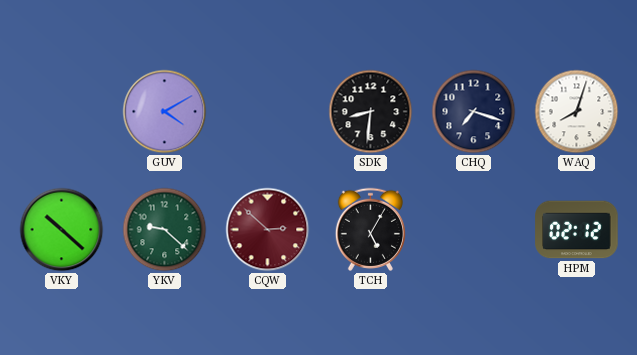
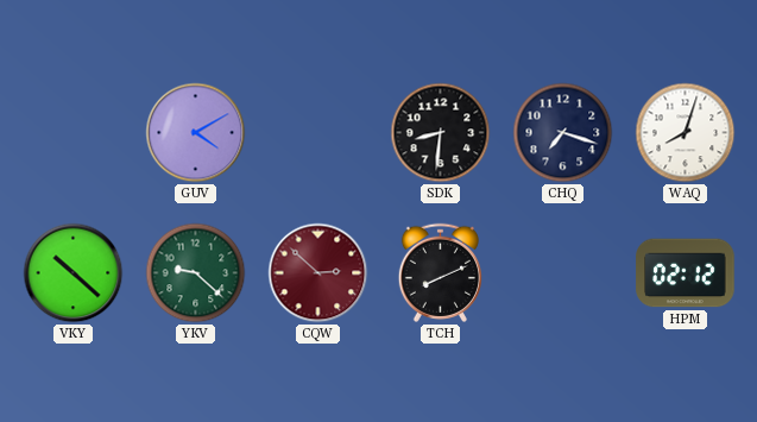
TCH: 5:05 -> 8:11
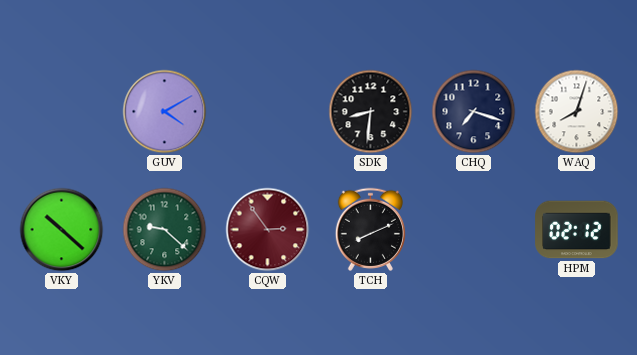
CQW: 2:52 -> 2:54
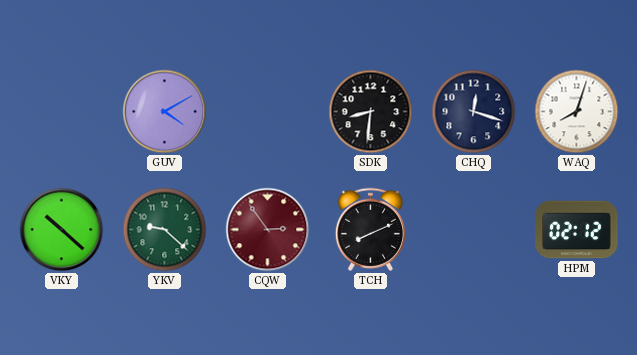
CHQ: 7:18 -> 12:18
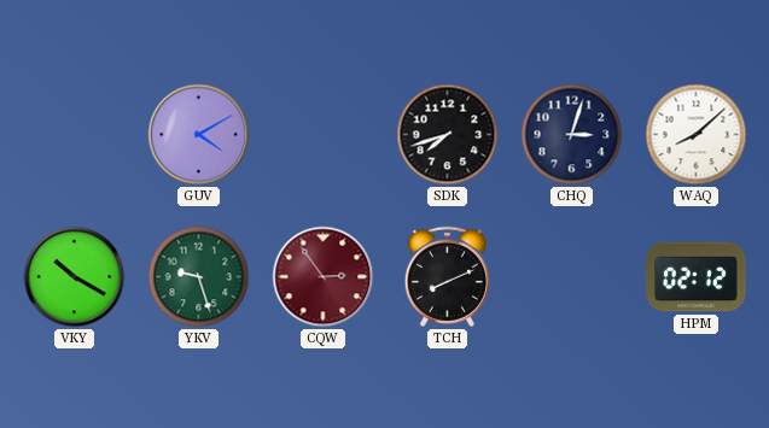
SDK: 8:31 -> 7:42
CHQ: 12:18 -> 3:03
WAQ: 8:03 -> 8:08
VKY: 10:22 -> 10:20
YKV: 9:22 -> 9:27
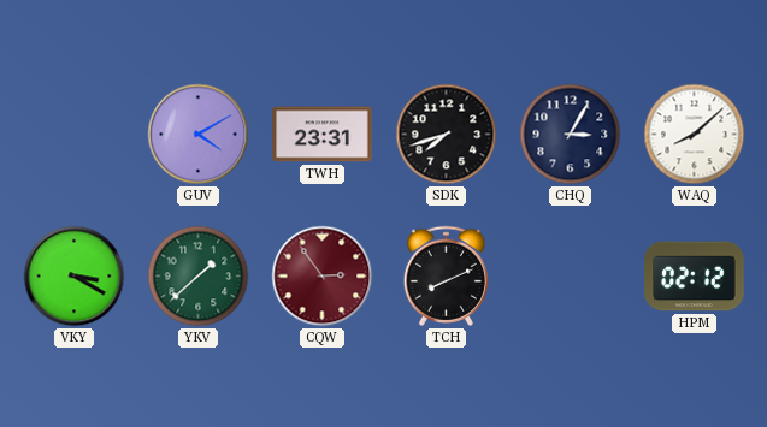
TWH: none -> 23:31
CHQ: 3:03 -> 3:05
VKY: 10:20 -> 3:20
YKV: 9:27 -> 1:38
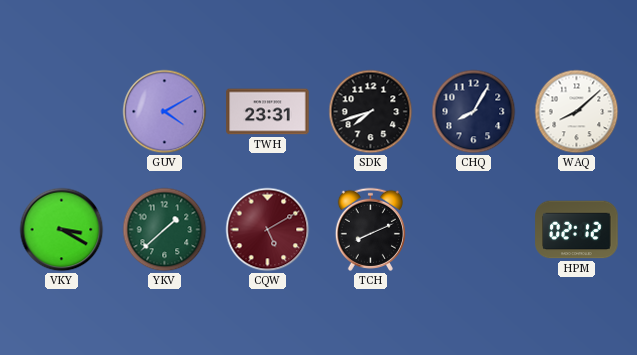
CHQ: 3:05 -> 8:05
CQW: 2:54 -> 5:10
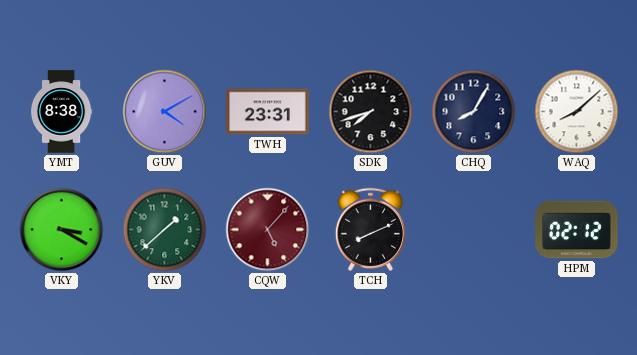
YMT: none -> 8:38
CQW: 5:10 -> 5:07
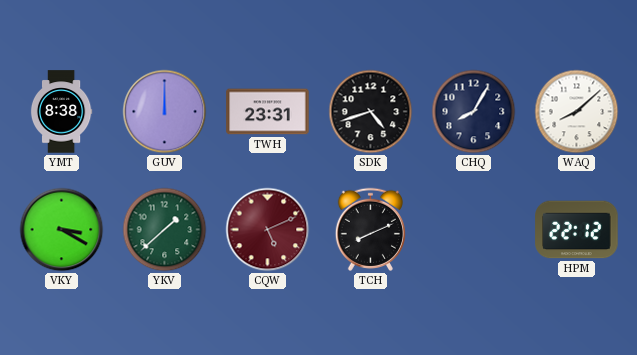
GUV: 4:10 -> 12:00
SDK: 7:42 -> 4:42
CQW: 5:07 -> 5:11
HPM: 02:12 -> 22:12
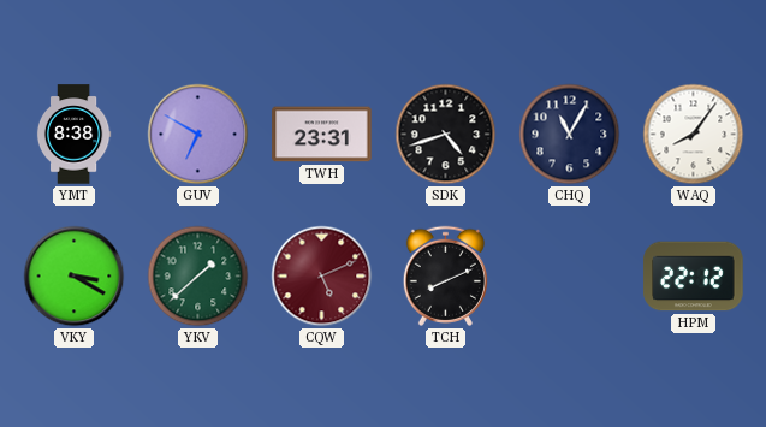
GUV: 12:00 -> 6:50
CHQ: 8:05 -> 11:05
WAQ: 8:08 -> 8:06
